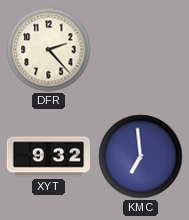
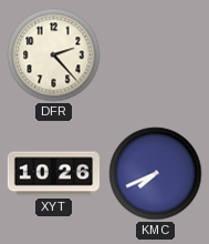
XYT: 9:32 -> 10:26
KMC: 6:59 -> 7:41
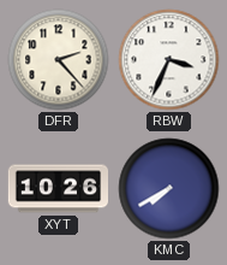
RBW: none -> 3:34
KMC: 7:41 -> 7:40
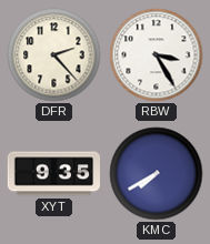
RBW: 3:34 -> 3:25
XYT: 10:26 -> 9:35
